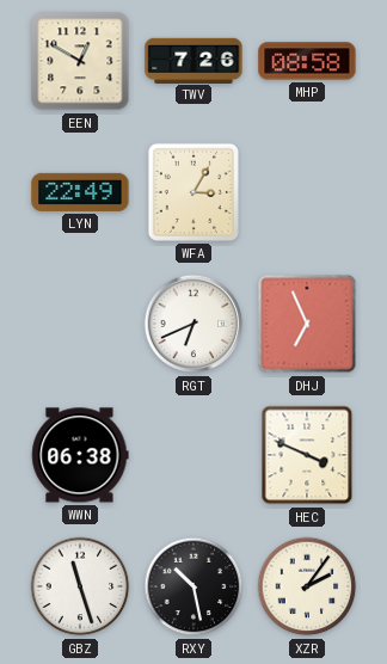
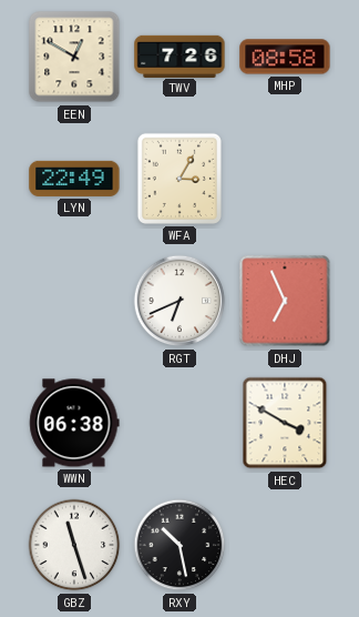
HEC: 3:49 -> 3:50
XZR: 2:06 -> none
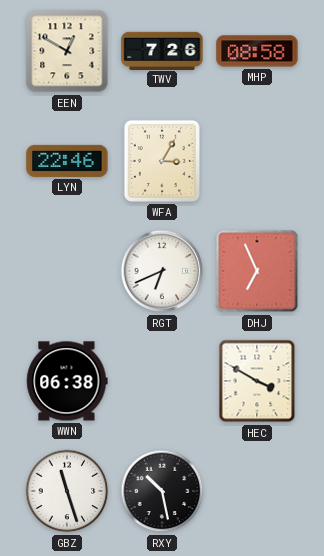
LYN: 22:49 -> 22:46
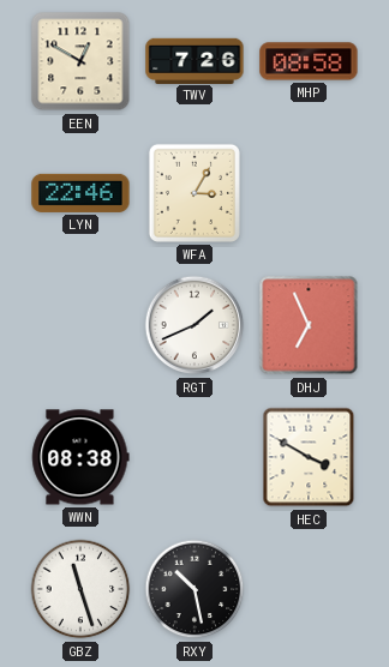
RGT: 6:41 -> 1:41
WWN: 06:38 -> 08:38
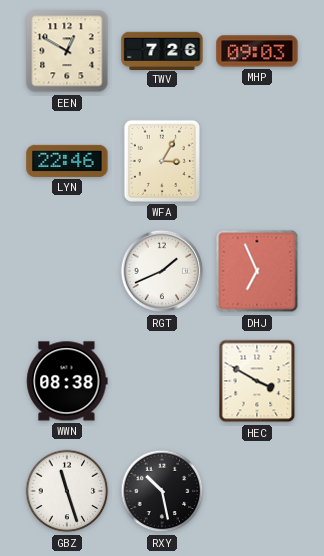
MHP: 08:58 -> 09:03
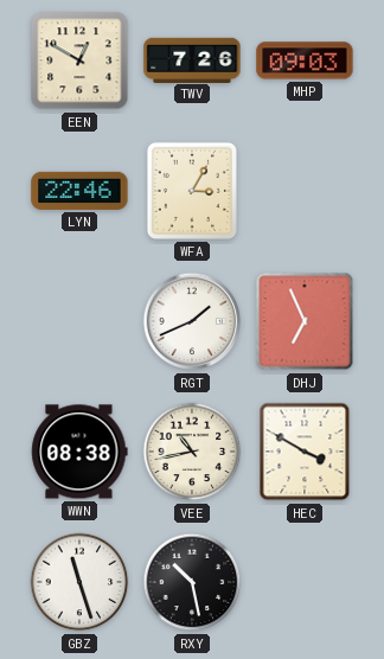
VEE: none -> 10:43
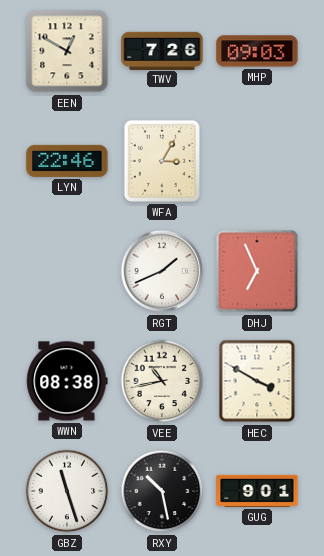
GUG: none -> 9:01
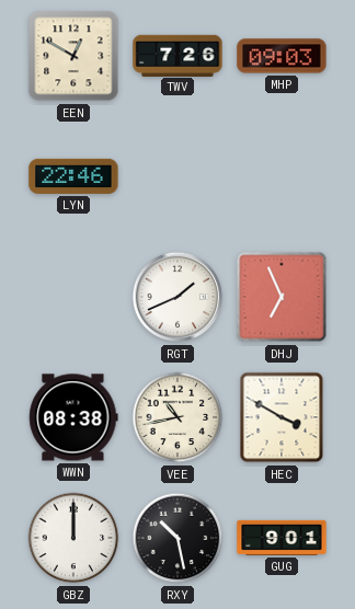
WFA: 3:05 -> none
GBZ: 11:27 -> 12:00
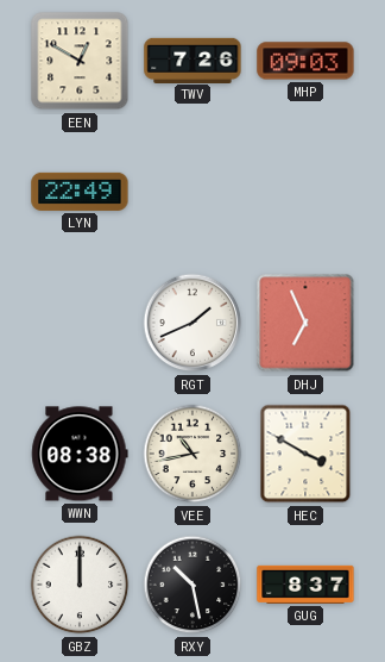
LYN: 22:46 -> 22:49
GUG: 9:01 -> 8:37
